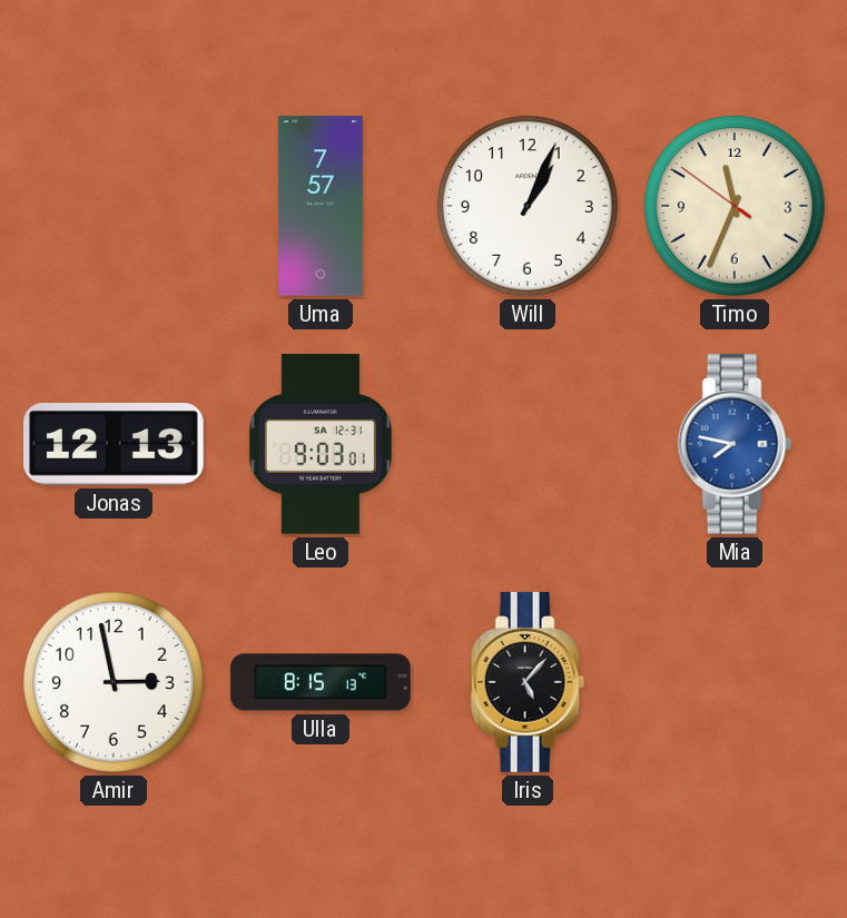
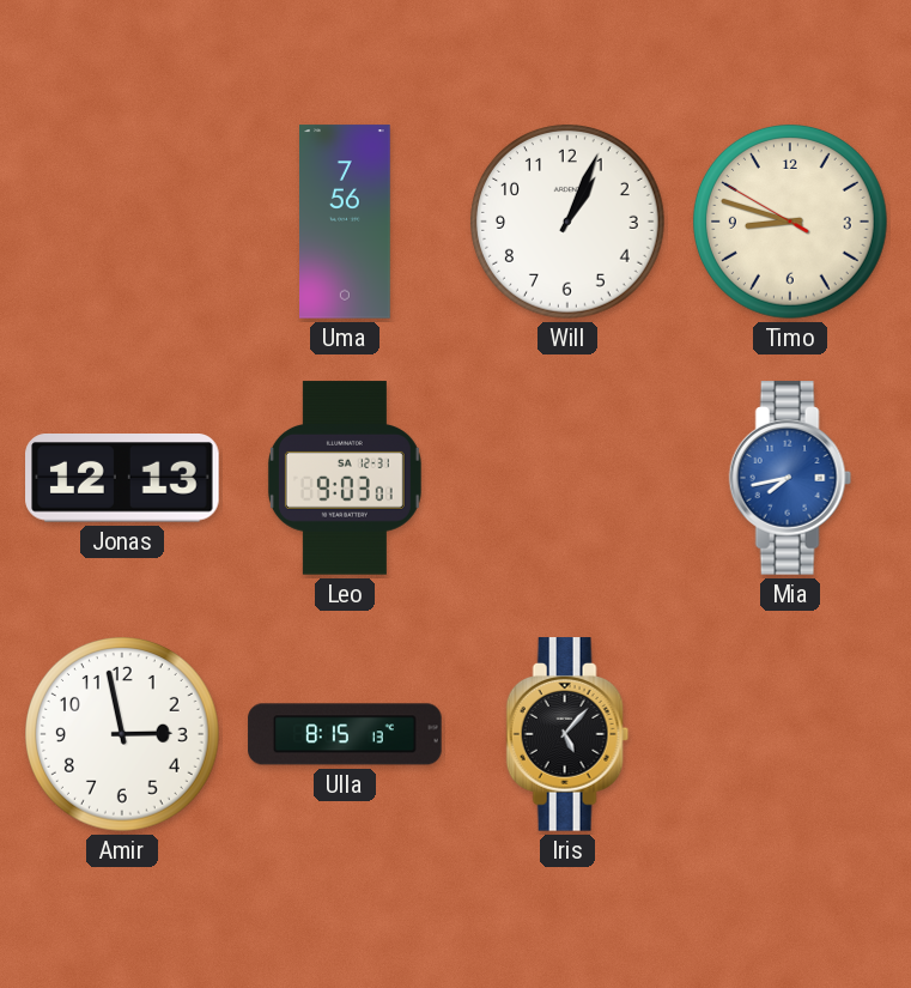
Uma: 7:57 -> 7:56
Timo: 11:33 -> 8:47
Mia: 7:47 -> 7:43
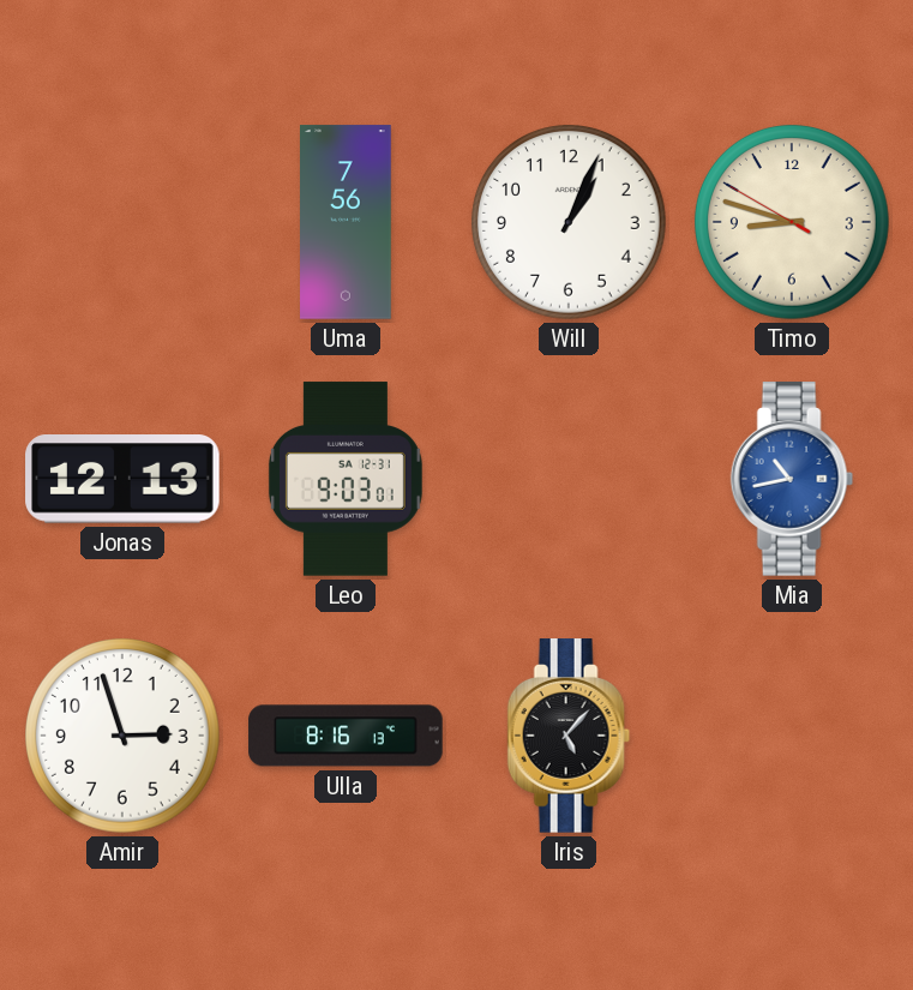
Mia: 7:43 -> 10:43
Amir: 2:58 -> 2:57
Ulla: 8:15 -> 8:16
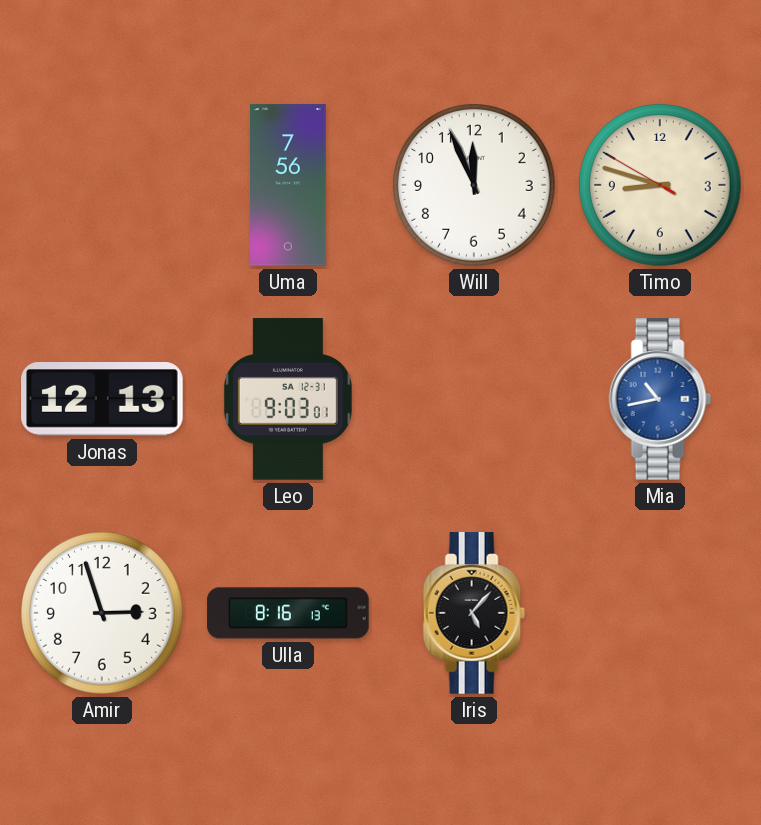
Will: 1:04 -> 11:56
